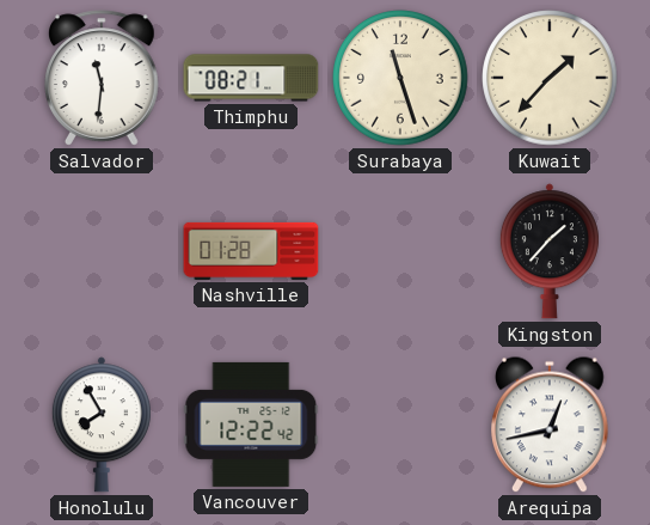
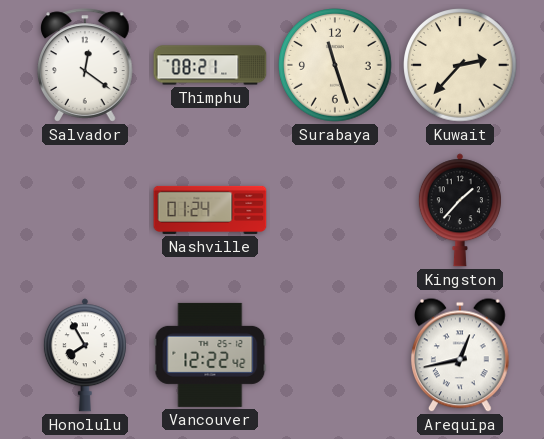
Salvador: 11:31 -> 12:21
Kuwait: 1:37 -> 2:37
Nashville: 01:28 -> 01:24
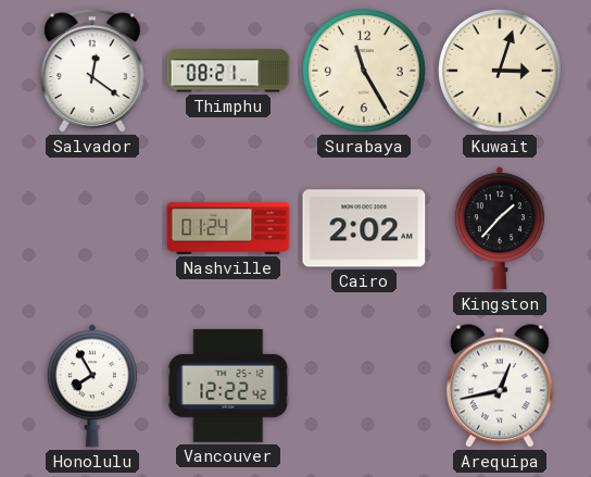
Surabaya: 11:27 -> 11:25
Kuwait: 2:37 -> 3:03
Cairo: none -> 2:02
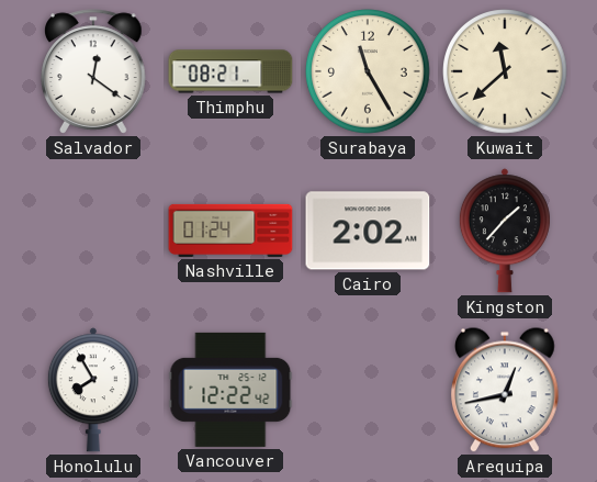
Kuwait: 3:03 -> 11:38
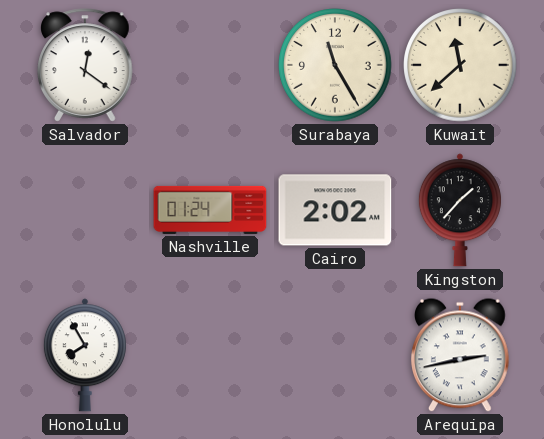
Thimphu: 08:21 -> none
Vancouver: 12:22 -> none
Arequipa: 12:43 -> 2:43
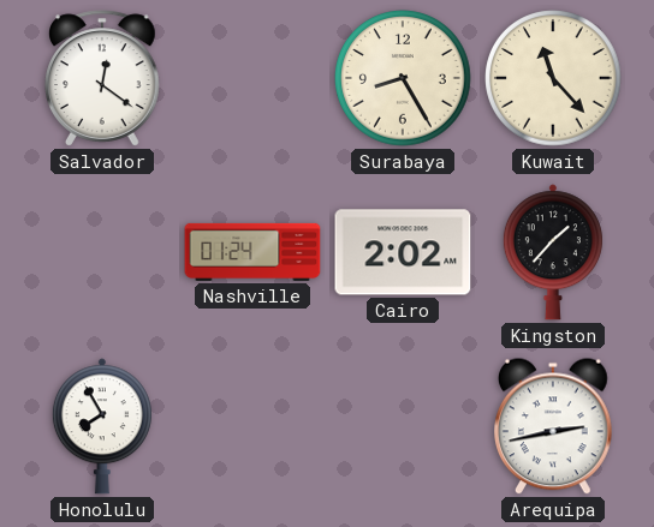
Surabaya: 11:25 -> 8:25
Kuwait: 11:38 -> 11:23
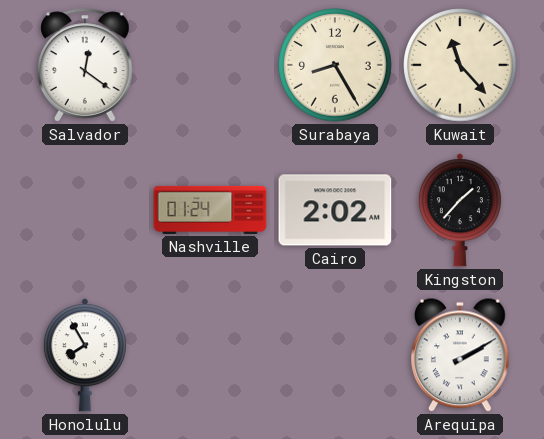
Arequipa: 2:43 -> 2:10
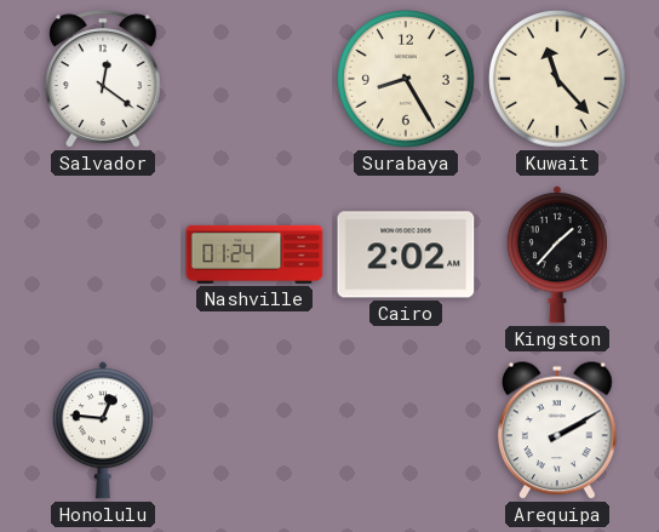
Honolulu: 7:55 -> 12:46
